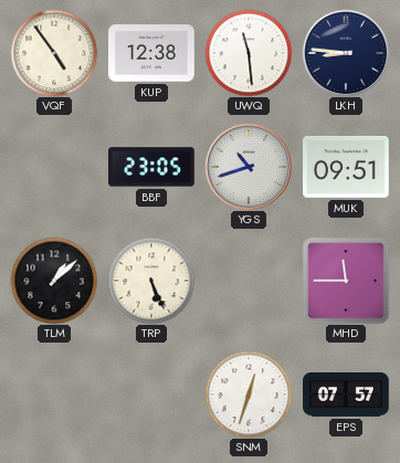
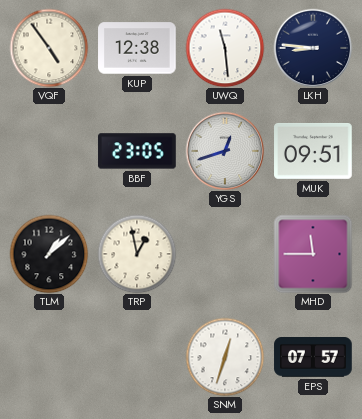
YGS: 10:42 -> 12:42
TRP: 5:26 -> 12:58
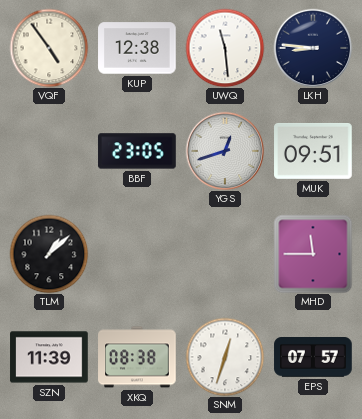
TRP: 12:58 -> none
SZN: none -> 11:39
XKQ: none -> 08:38
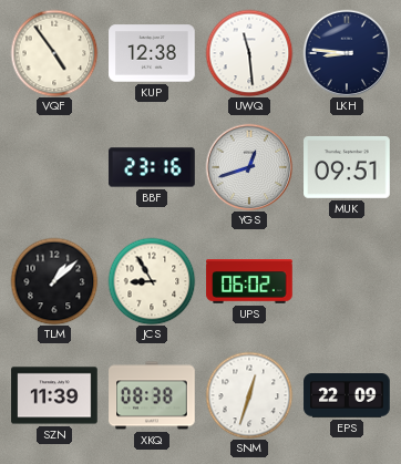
BBF: 23:05 -> 23:16
JCS: none -> 8:55
UPS: none -> 06:02
MHD: 11:45 -> none
EPS: 07:57 -> 22:09
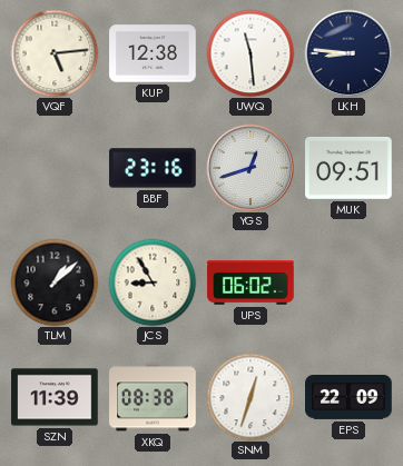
VQF: 4:54 -> 5:14
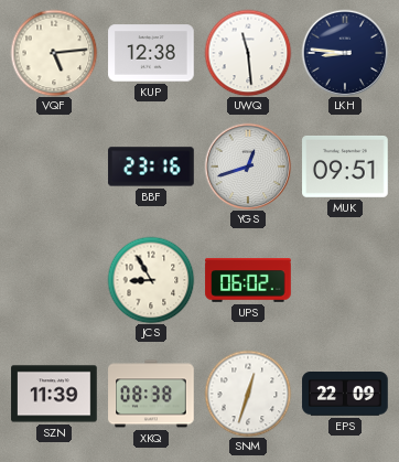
TLM: 1:08 -> none
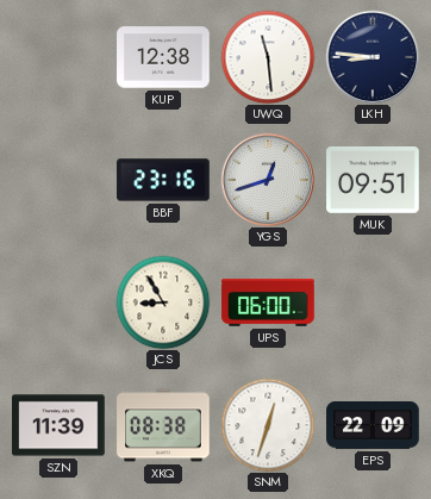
VQF: 5:14 -> none
UPS: 06:02 -> 06:00
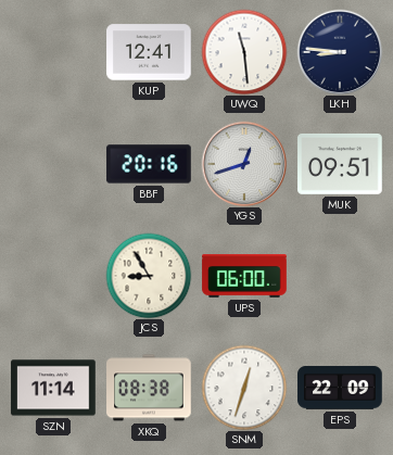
KUP: 12:38 -> 12:41
BBF: 23:16 -> 20:16
SZN: 11:39 -> 11:14
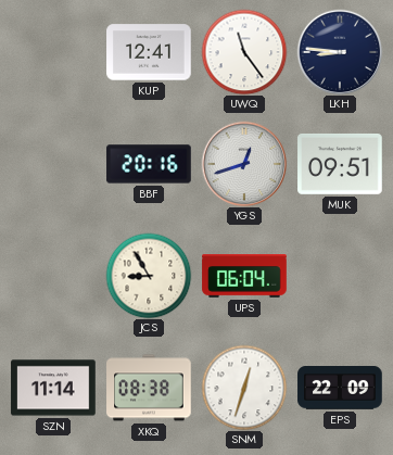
UWQ: 11:29 -> 11:24
UPS: 06:00 -> 06:04
